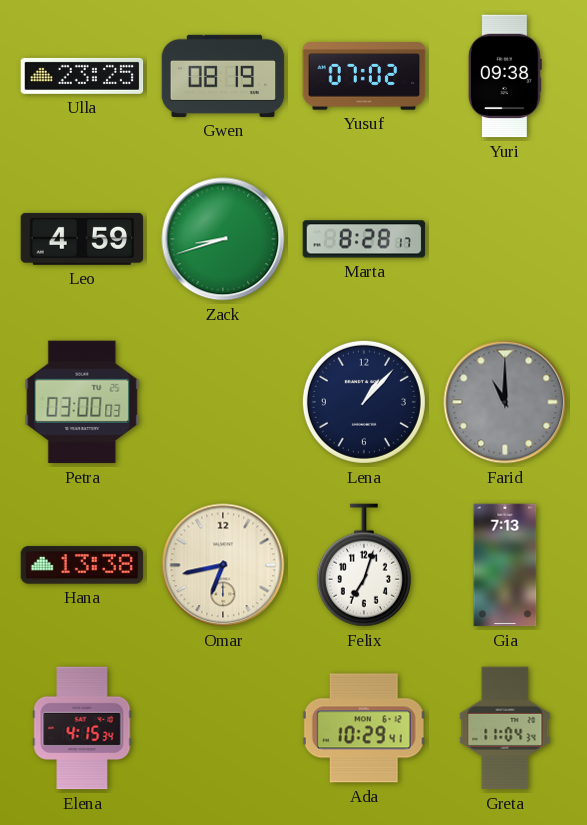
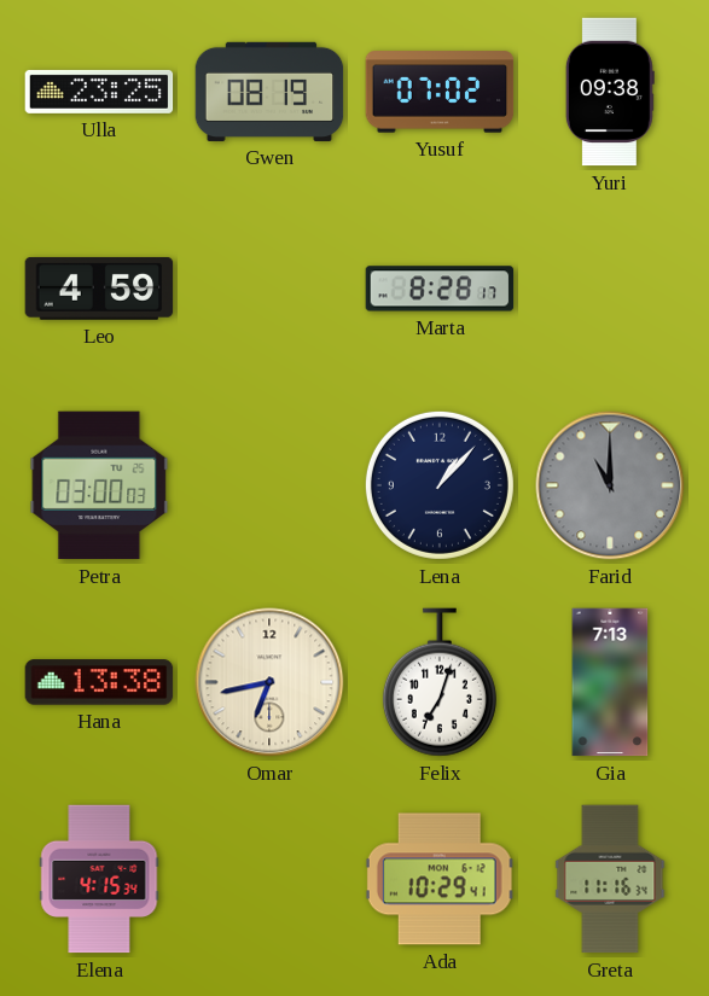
Zack: 8:42 -> none
Greta: 11:04 -> 11:16
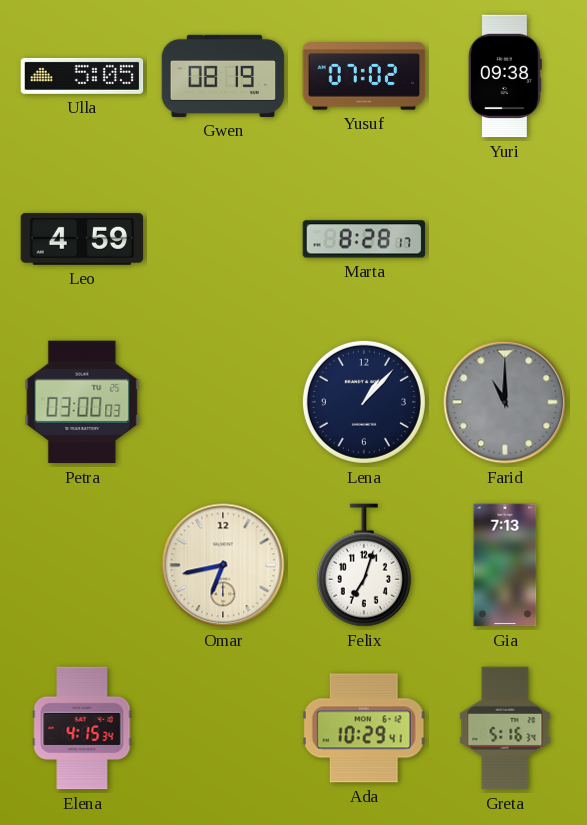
Ulla: 23:25 -> 5:05
Hana: 13:38 -> none
Greta: 11:16 -> 5:16
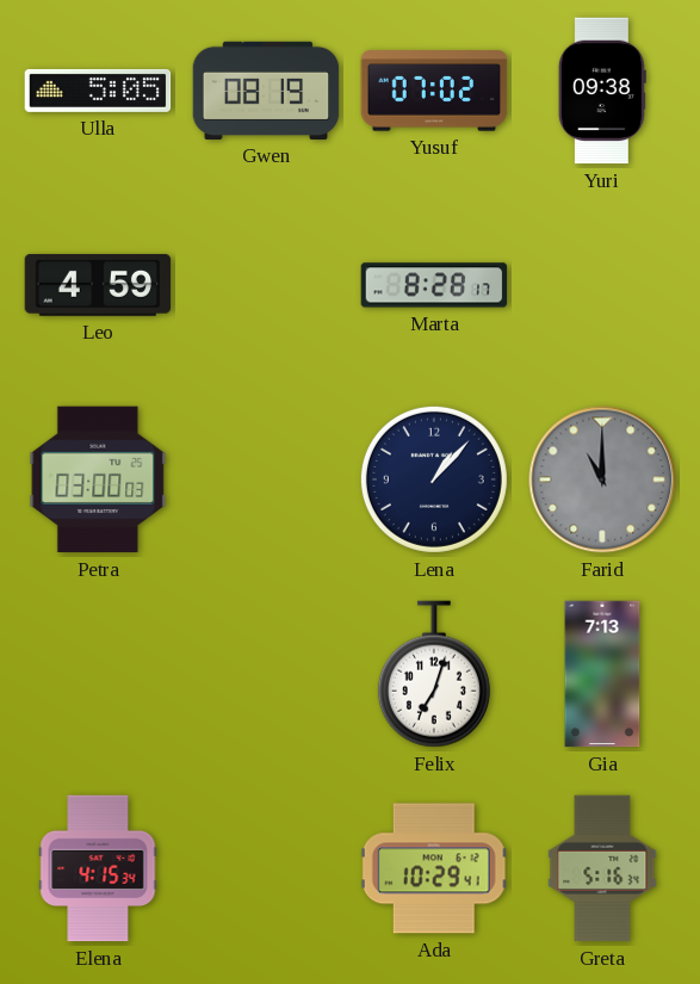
Omar: 6:43 -> none
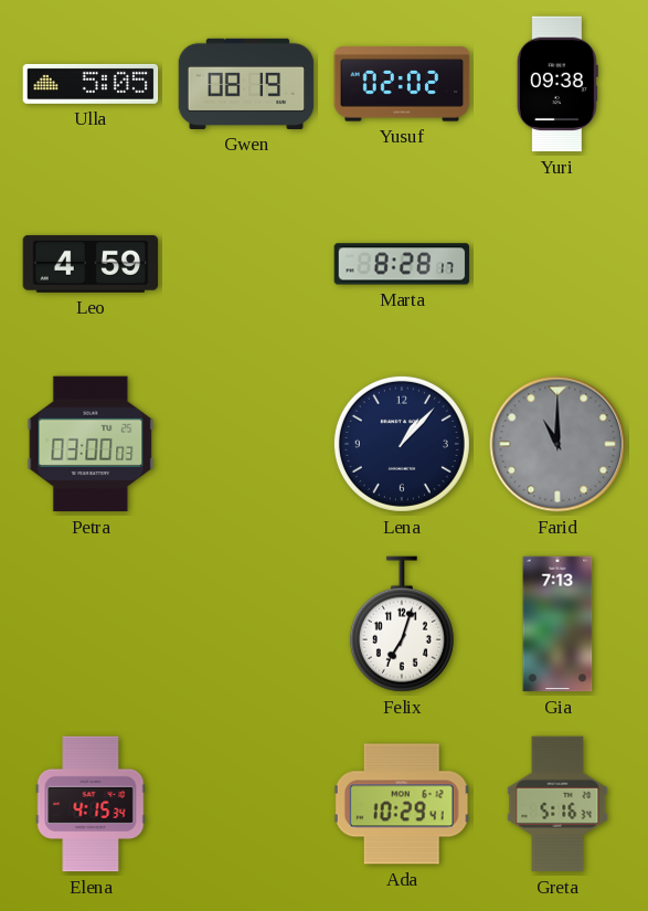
Yusuf: 07:02 -> 02:02
